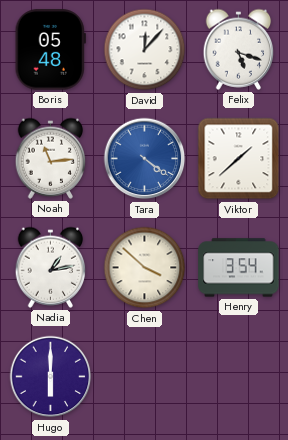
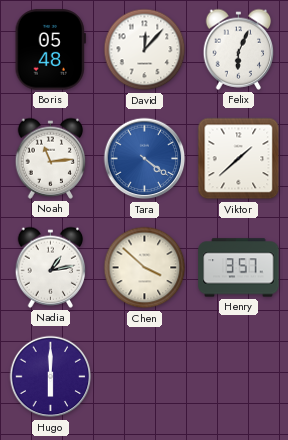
Felix: 5:18 -> 6:04
Henry: 3:54 -> 3:57
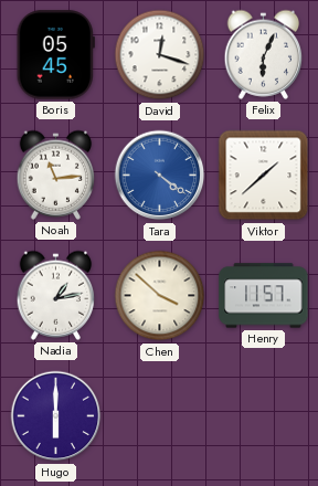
Boris: 05:48 -> 05:45
David: 12:07 -> 12:18
Henry: 3:57 -> 11:57
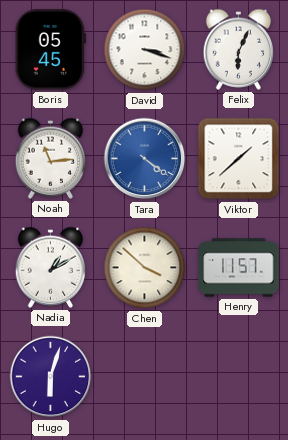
David: 12:18 -> 3:18
Nadia: 1:13 -> 1:10
Hugo: 6:00 -> 6:03
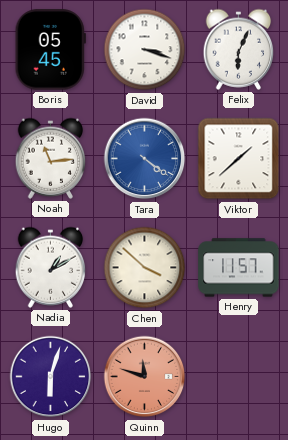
Quinn: none -> 11:48
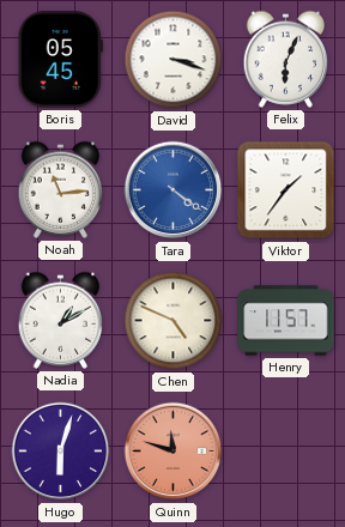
Viktor: 1:38 -> 1:36
Chen: 3:52 -> 4:49
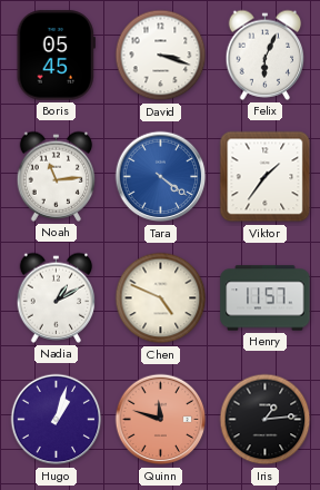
Hugo: 6:03 -> 1:03
Iris: none -> 1:14
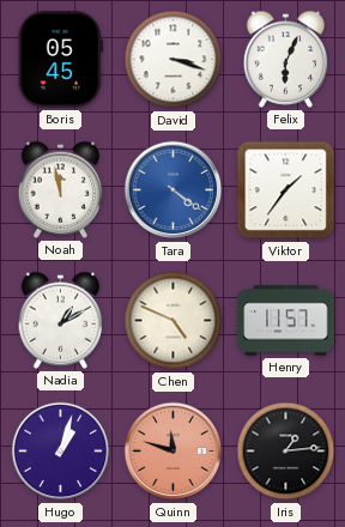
Noah: 11:14 -> 11:58
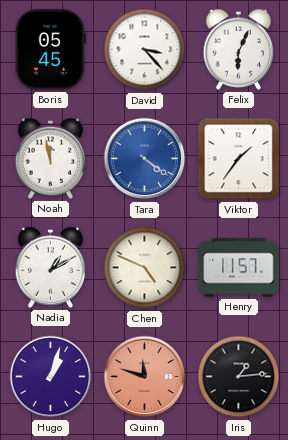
David: 3:18 -> 3:23
